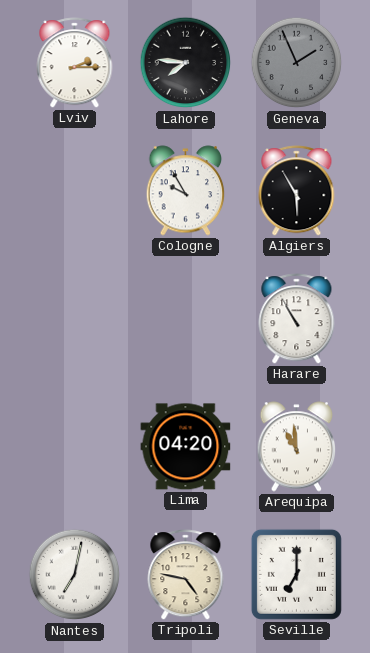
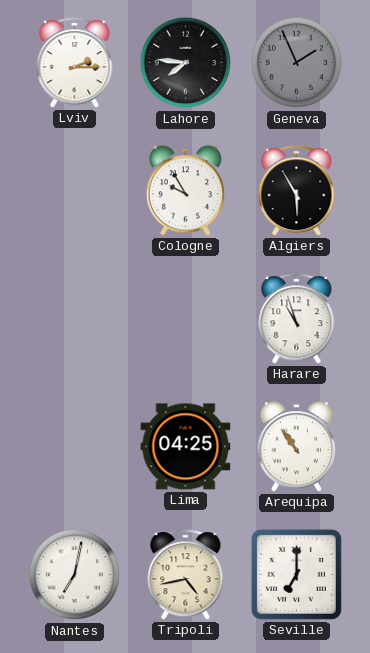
Harare: 10:55 -> 10:57
Lima: 04:20 -> 04:25
Arequipa: 10:59 -> 10:54
Tripoli: 4:47 -> 4:43
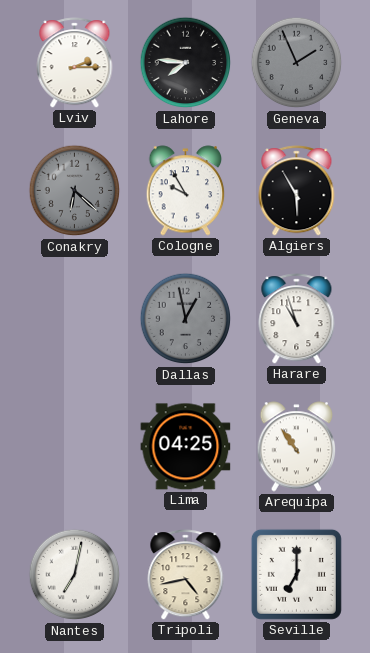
Conakry: none -> 6:22
Dallas: none -> 12:58
